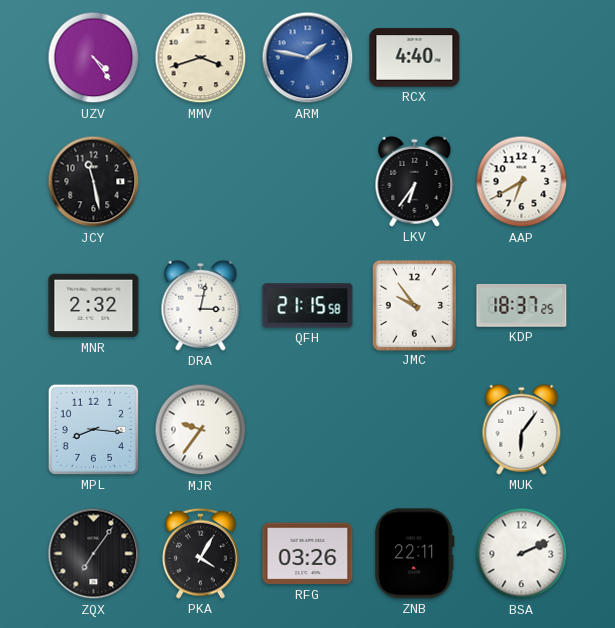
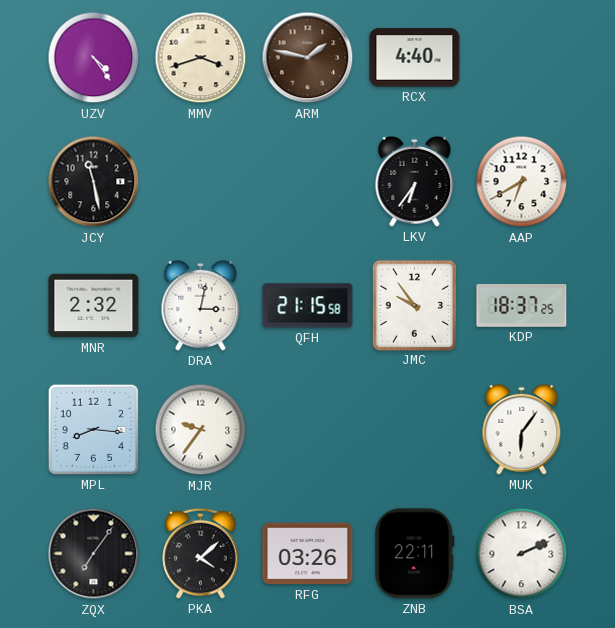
ARM dial: blue -> brown
PKA: 4:05 -> 4:08
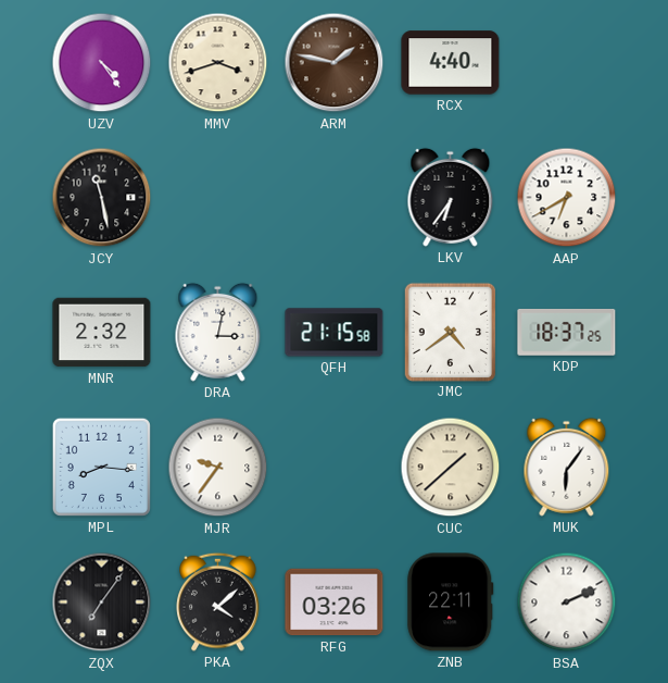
JMC: 9:54 -> 4:39
CUC: none -> 1:38
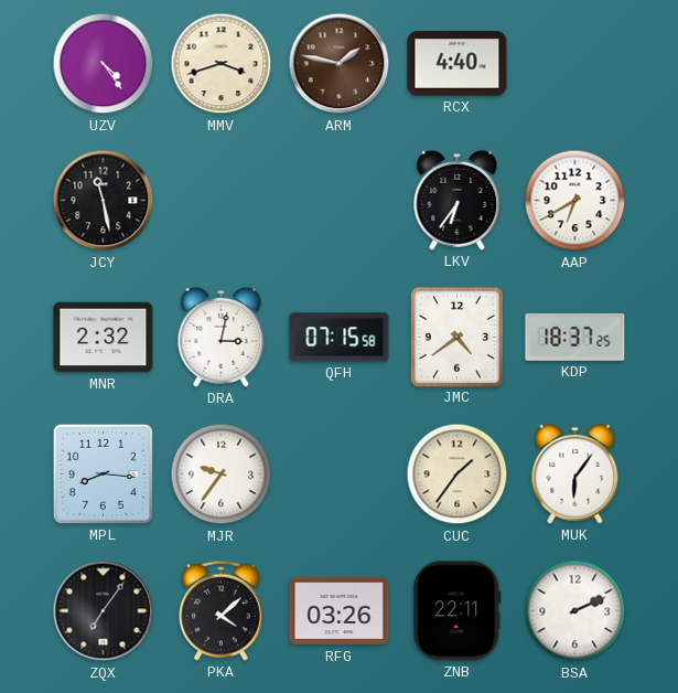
QFH: 21:15 -> 07:15
CUC: 1:38 -> 1:36
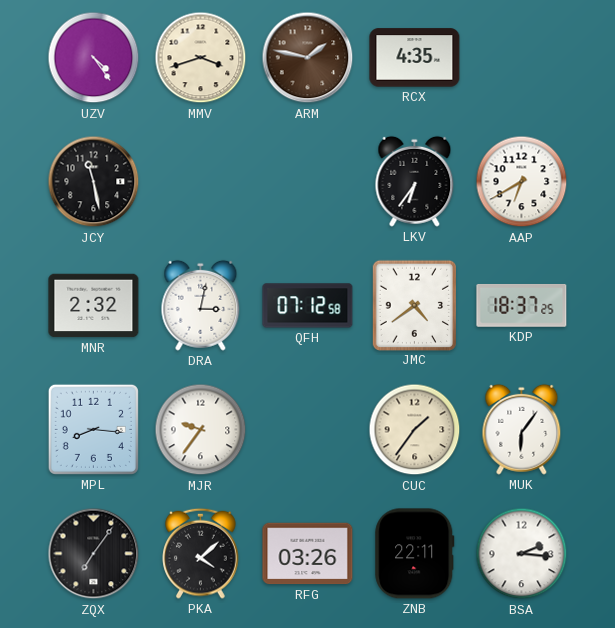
RCX: 4:40 -> 4:35
QFH: 07:15 -> 07:12
BSA: 2:11 -> 2:16
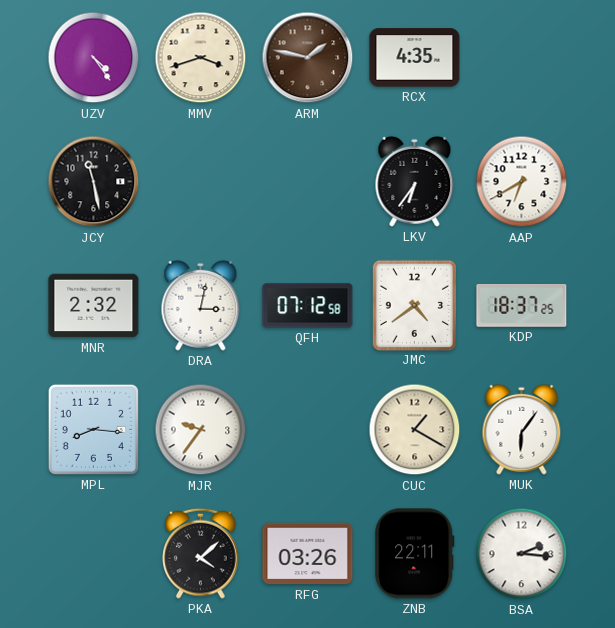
CUC: 1:36 -> 1:20
ZQX: 7:06 -> none
